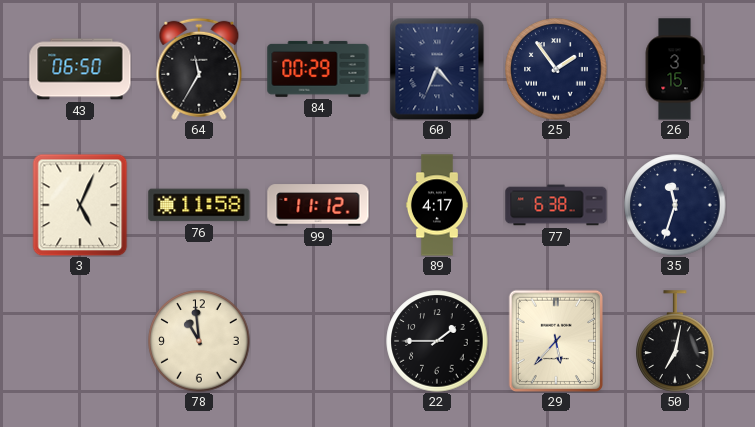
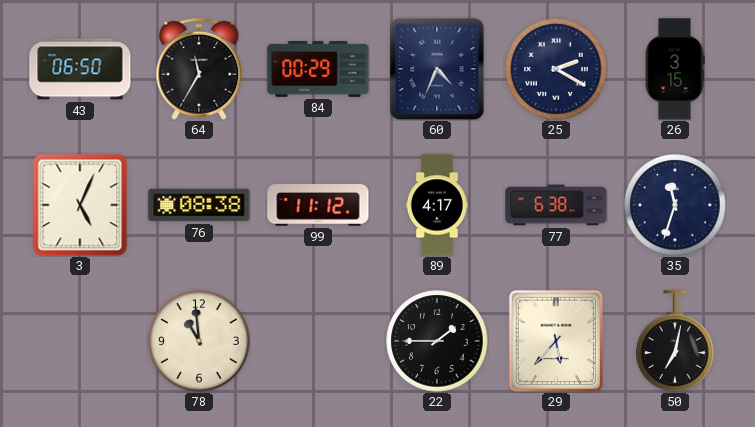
25: 1:54 -> 2:20
76: 11:58 -> 08:38
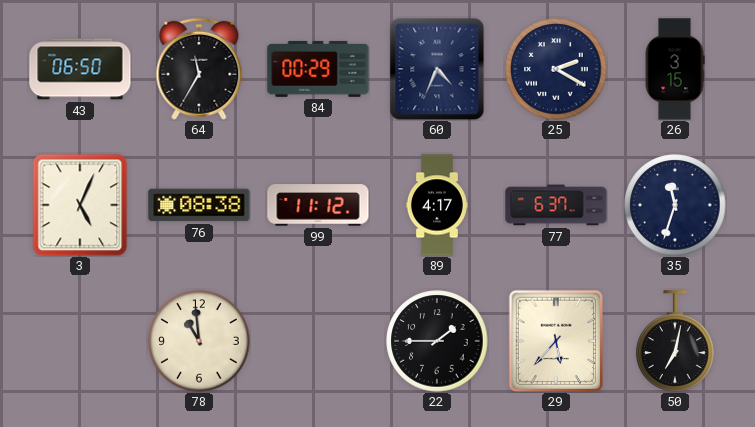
77: 6:38 -> 6:37
